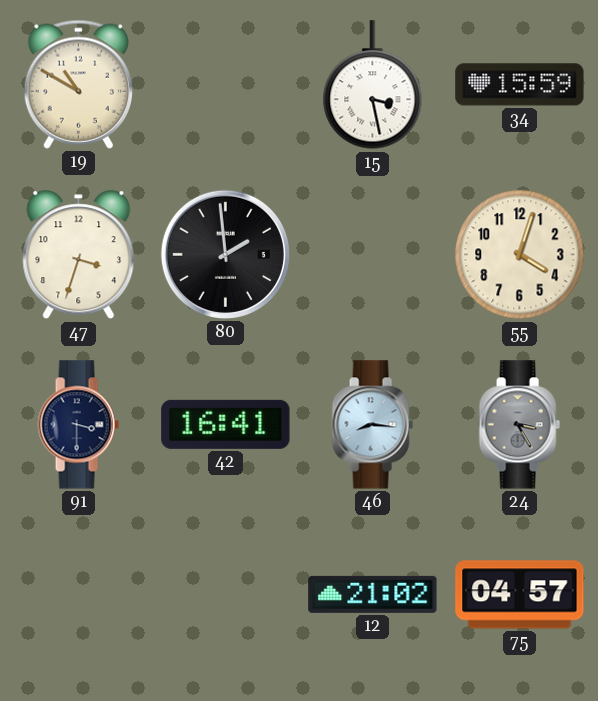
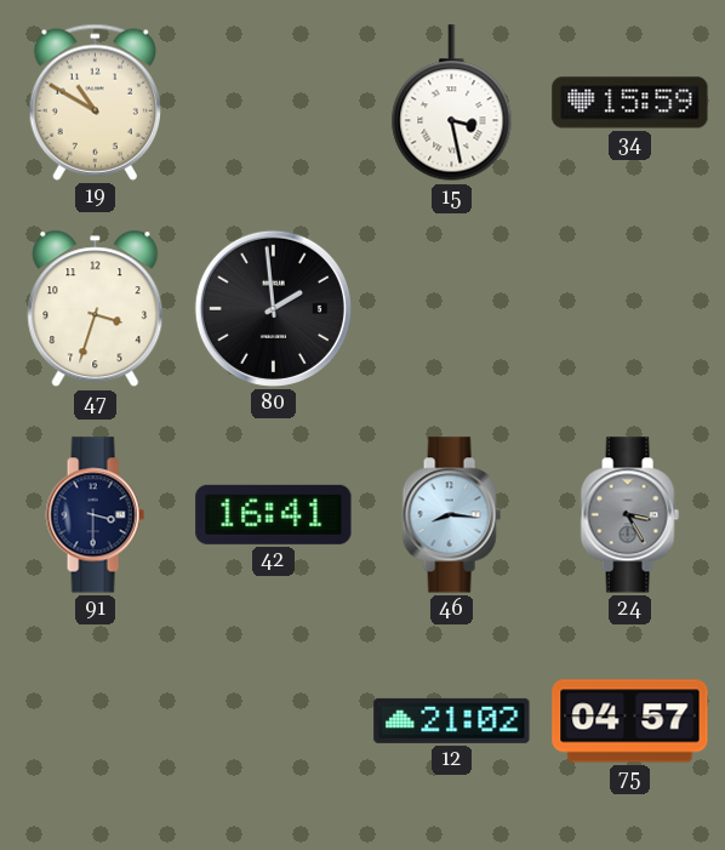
55: 4:03 -> none
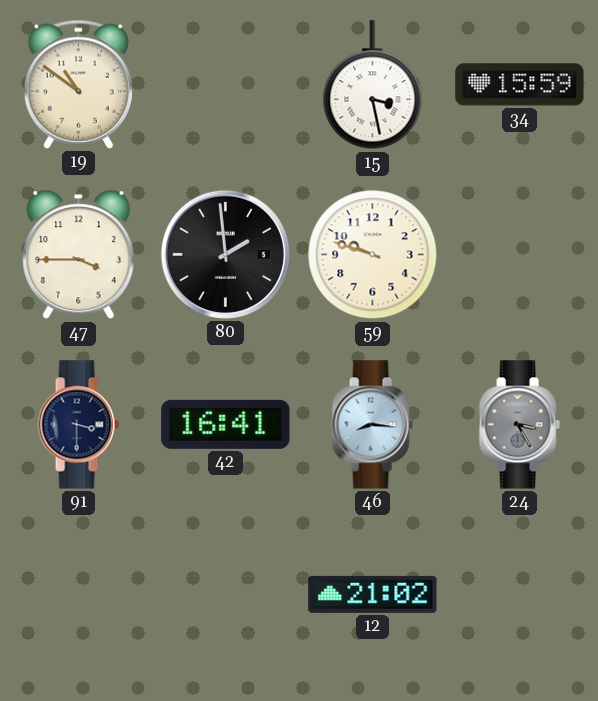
19: 10:50 -> 10:51
47: 3:33 -> 3:45
59: none -> 9:48
75: 04:57 -> none
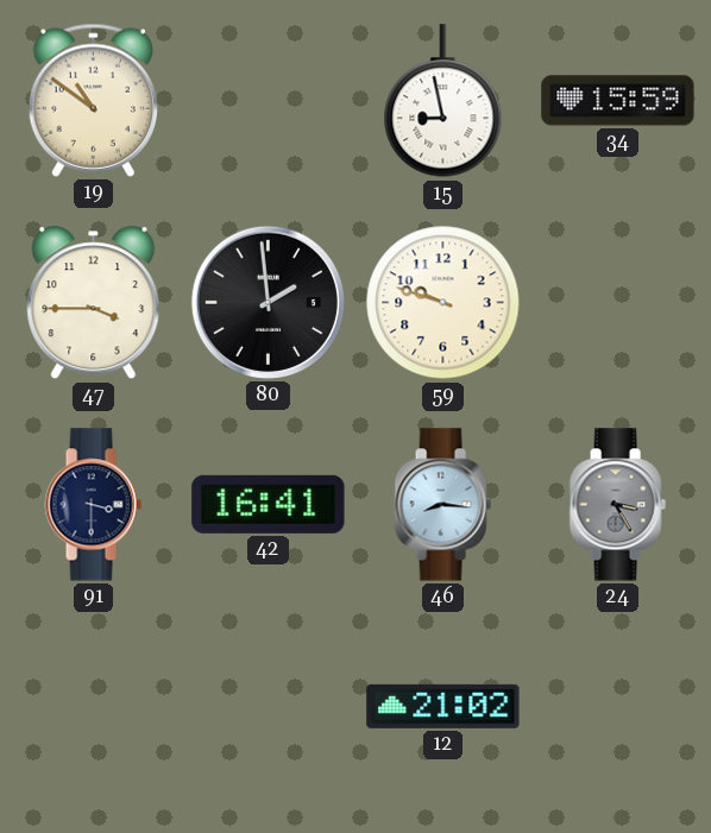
15: 3:28 -> 8:58
